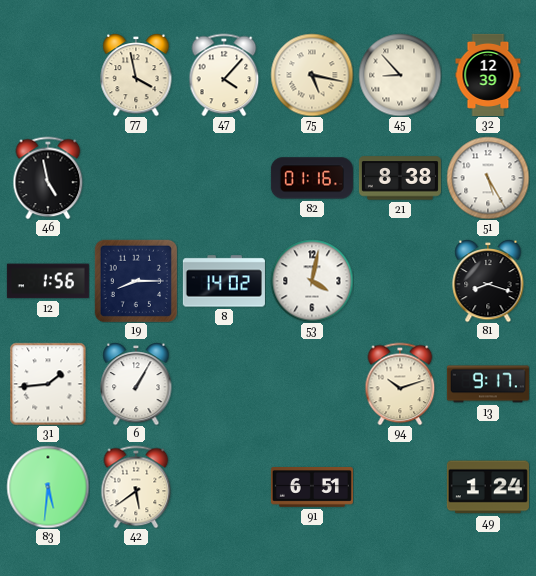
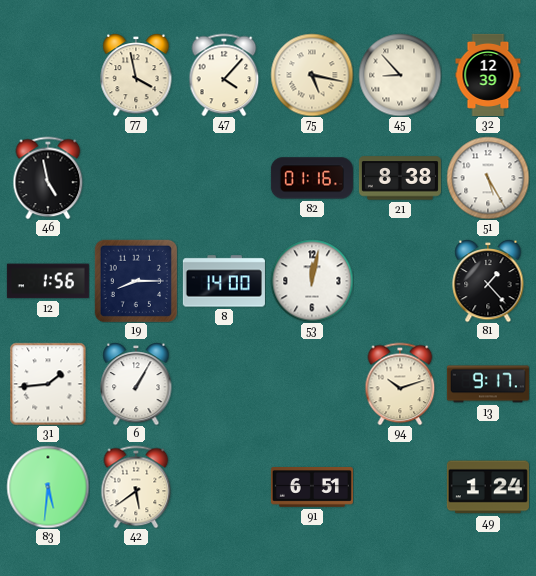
8: 14:02 -> 14:00
53: 4:02 -> 12:02
81: 8:18 -> 1:23
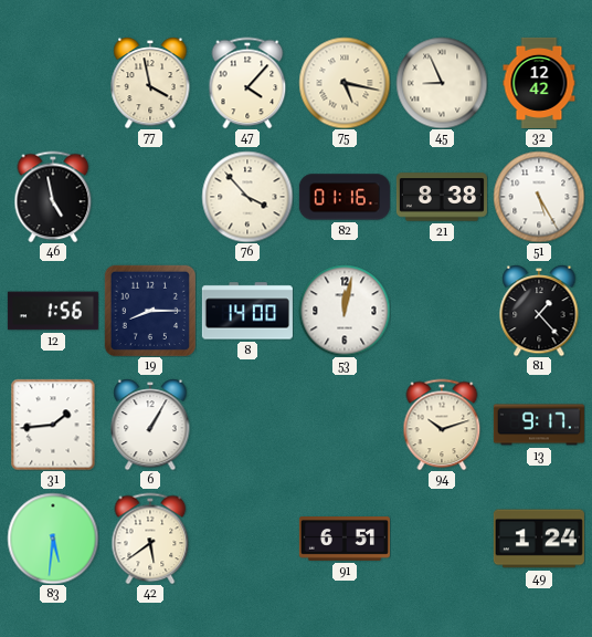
45: 8:53 -> 8:56
32: 12:39 -> 12:42
76: none -> 3:53
